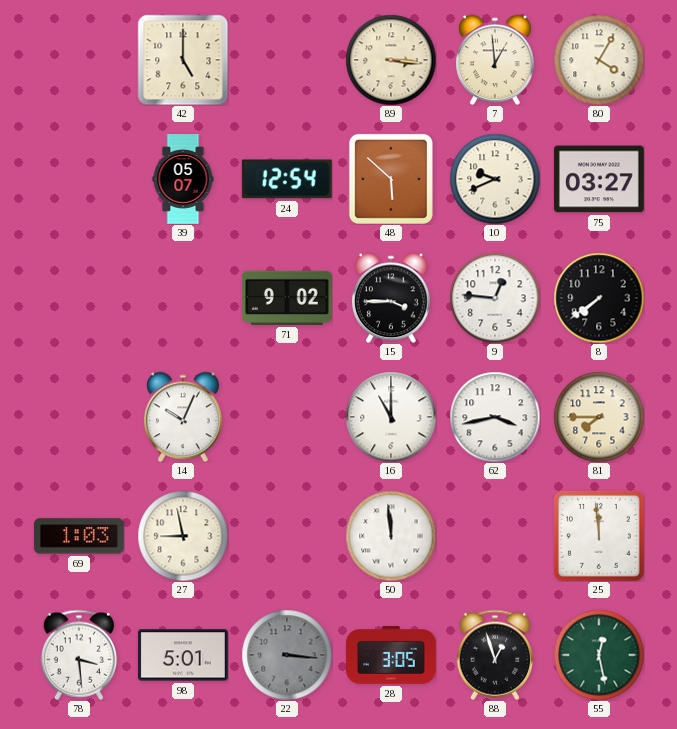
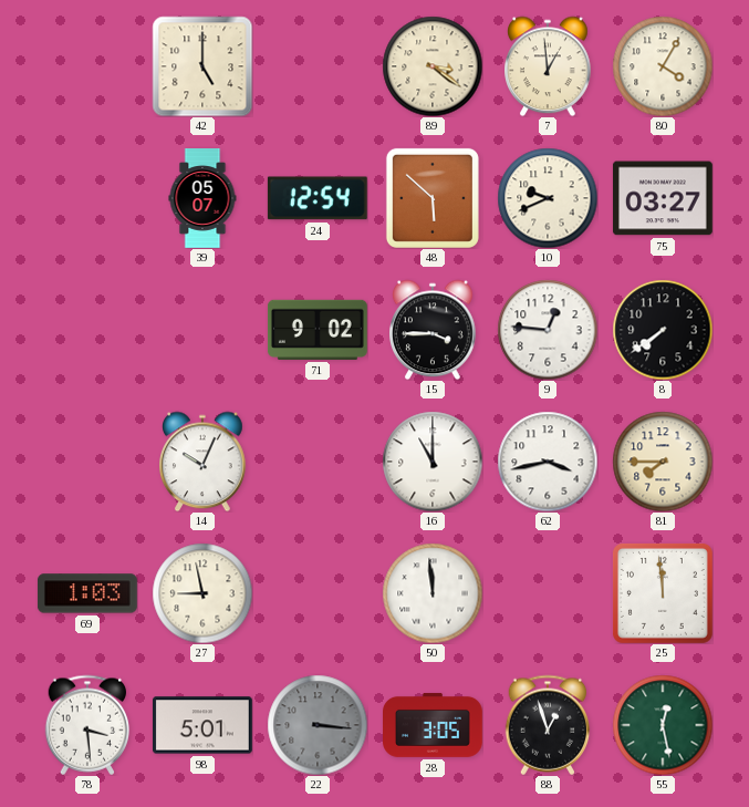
89: 3:16 -> 3:21
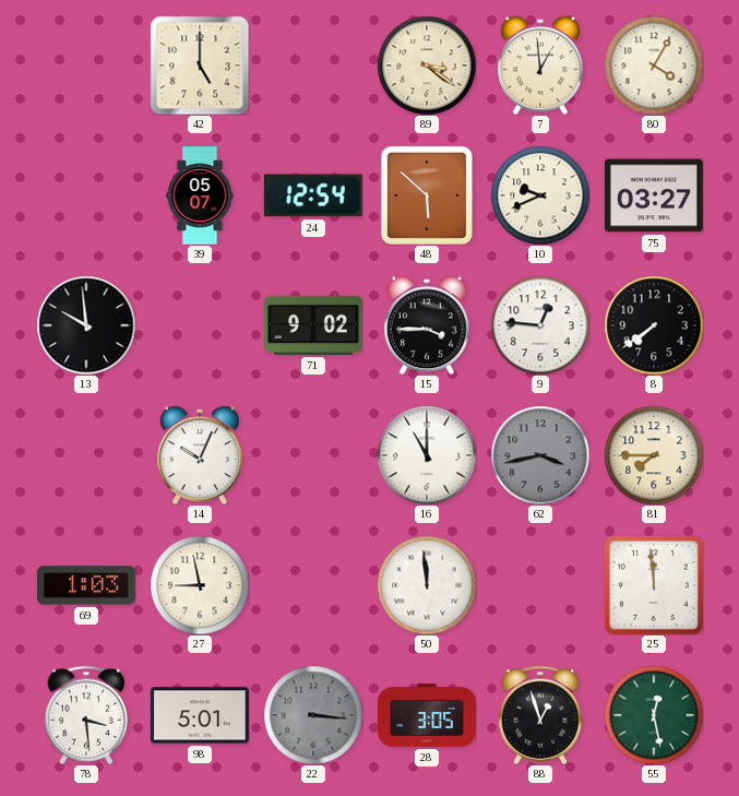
13: none -> 9:59
62 dial: white -> grey
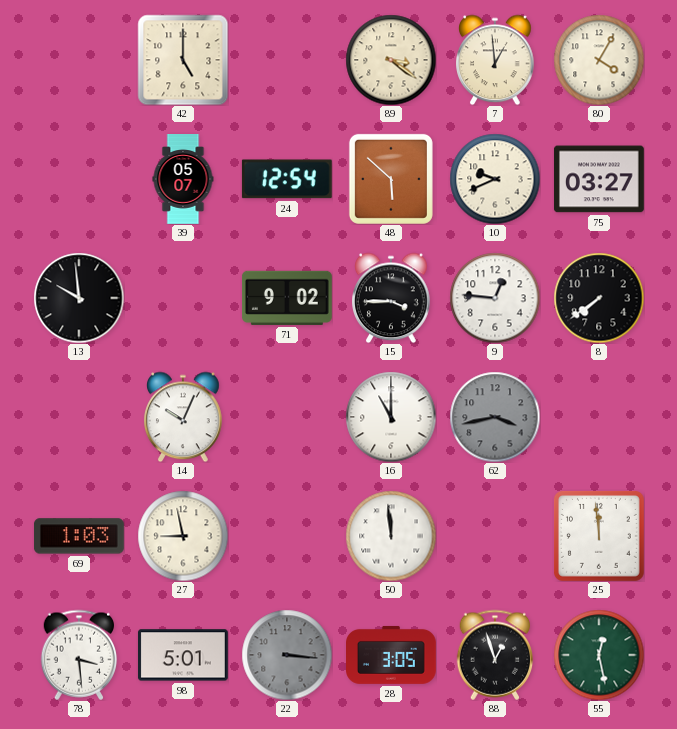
81: 7:45 -> none
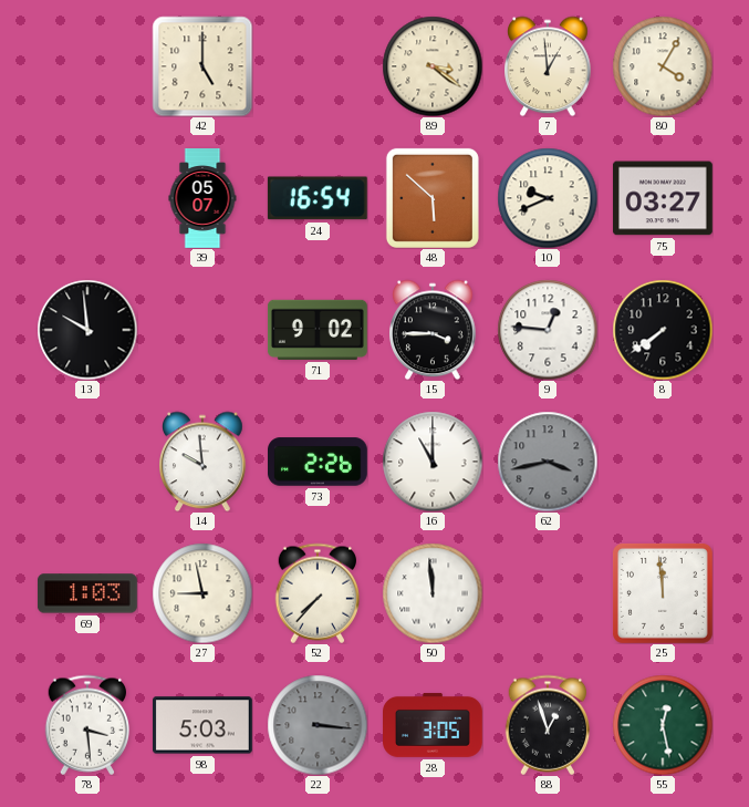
24: 12:54 -> 16:54
14: 10:04 -> 9:59
73: none -> 2:26
52: none -> 7:37
98: 5:01 -> 5:03
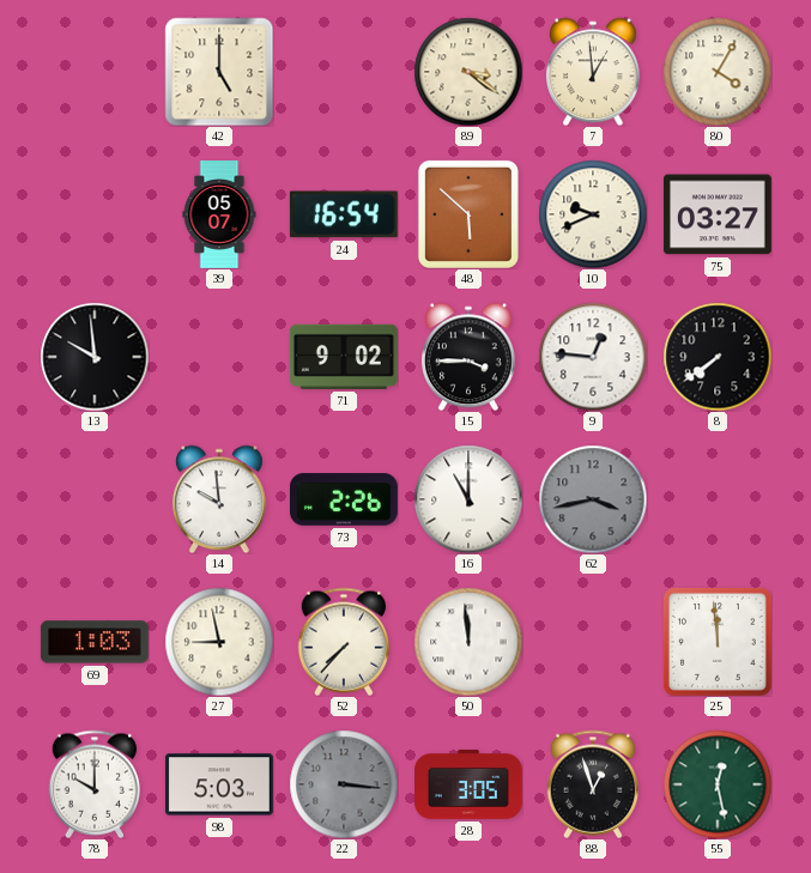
78: 3:29 -> 10:00
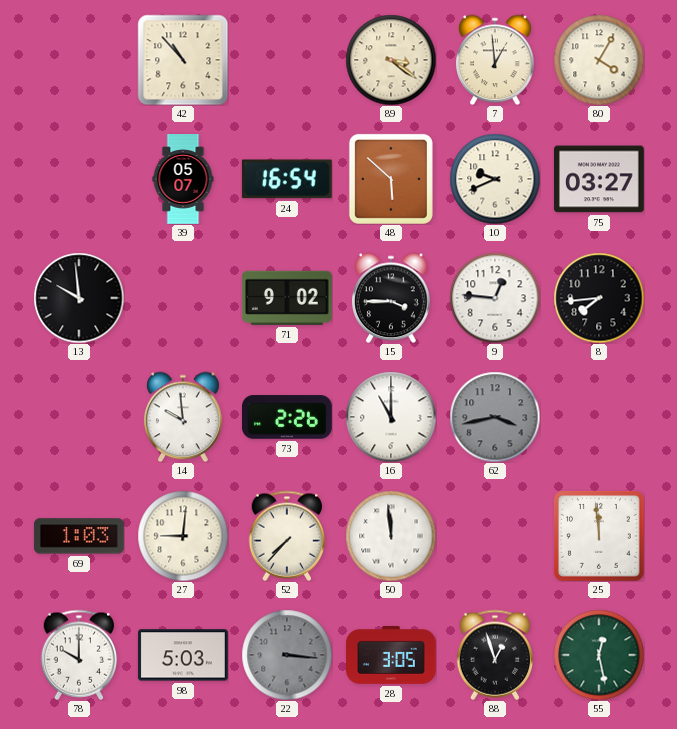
42: 5:00 -> 10:53
8: 7:39 -> 7:44
27: 8:58 -> 9:01
